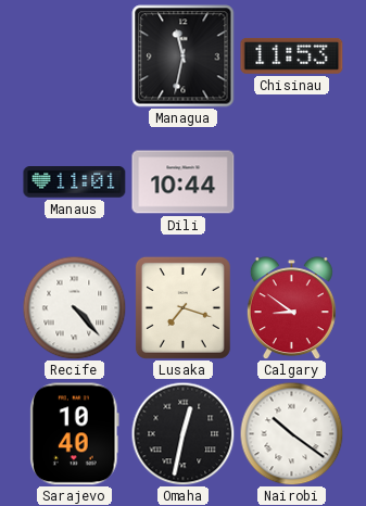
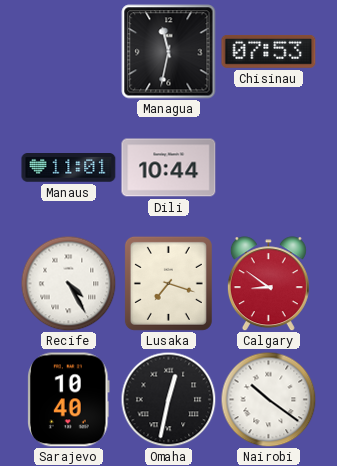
Chisinau: 11:53 -> 07:53
Recife: 4:23 -> 4:25
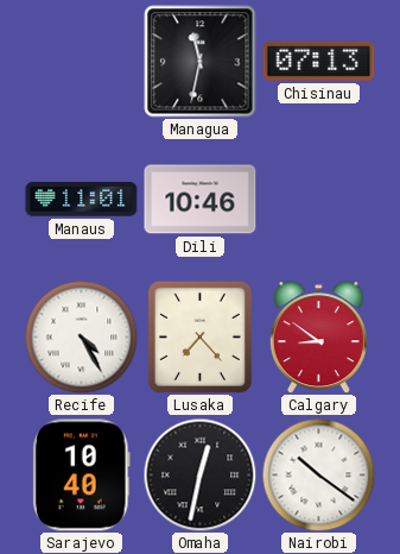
Chisinau: 07:53 -> 07:13
Dili: 10:44 -> 10:46
Lusaka: 7:18 -> 7:23
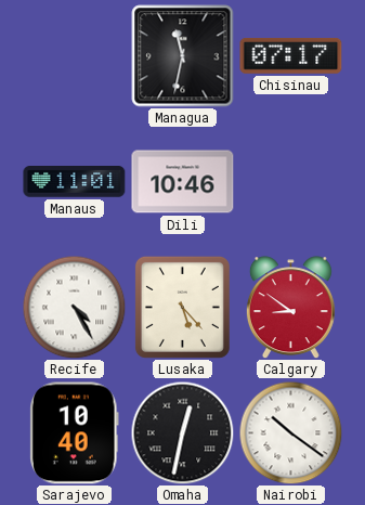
Chisinau: 07:13 -> 07:17
Lusaka: 7:23 -> 5:23
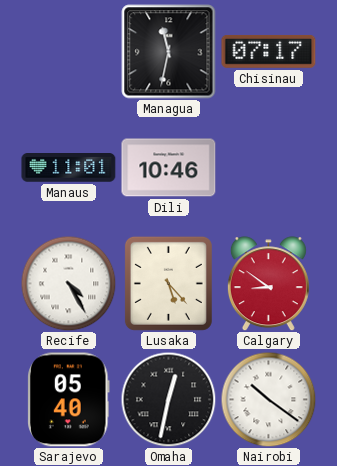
Sarajevo: 10:40 -> 05:40
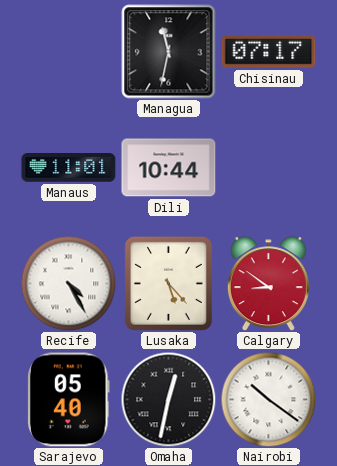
Dili: 10:46 -> 10:44
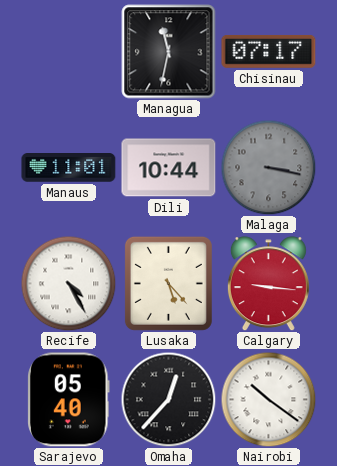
Malaga: none -> 3:17
Calgary: 8:51 -> 9:16
Omaha: 12:32 -> 12:37
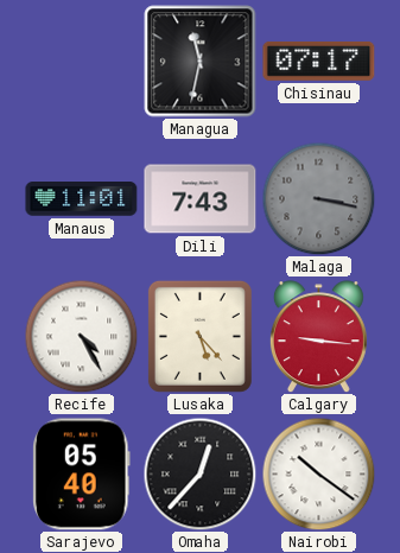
Dili: 10:44 -> 7:43
